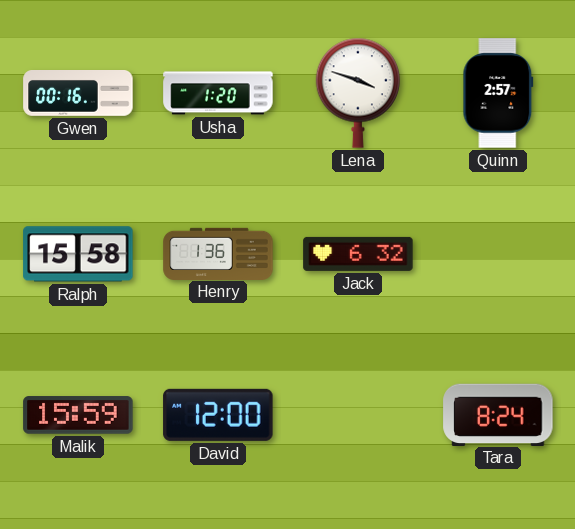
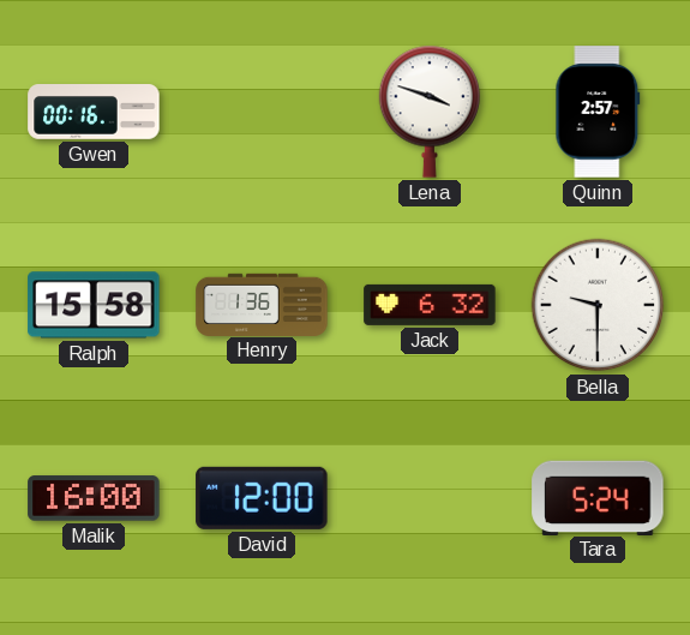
Usha: 1:20 -> none
Bella: none -> 9:30
Malik: 15:59 -> 16:00
Tara: 8:24 -> 5:24
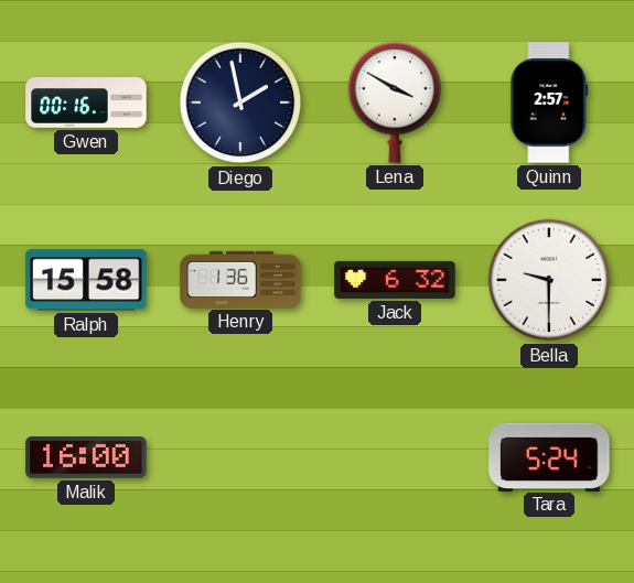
Diego: none -> 1:58
Lena: 3:48 -> 3:50
David: 12:00 -> none
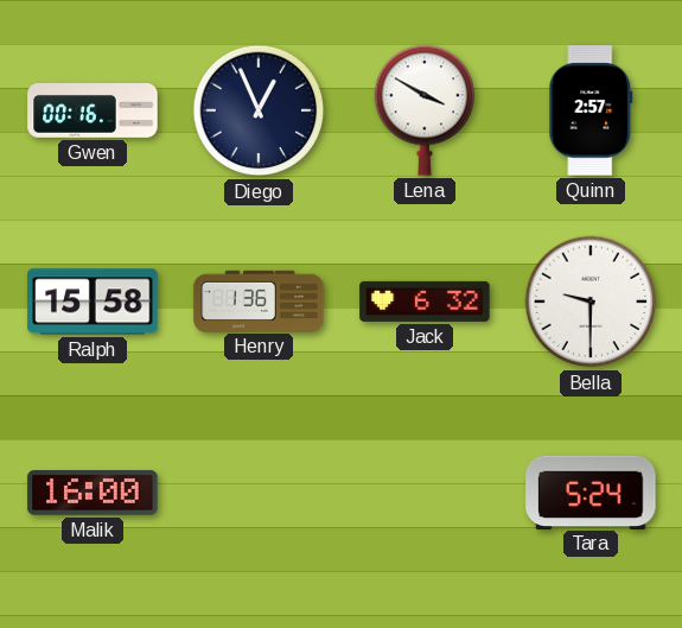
Diego: 1:58 -> 12:56
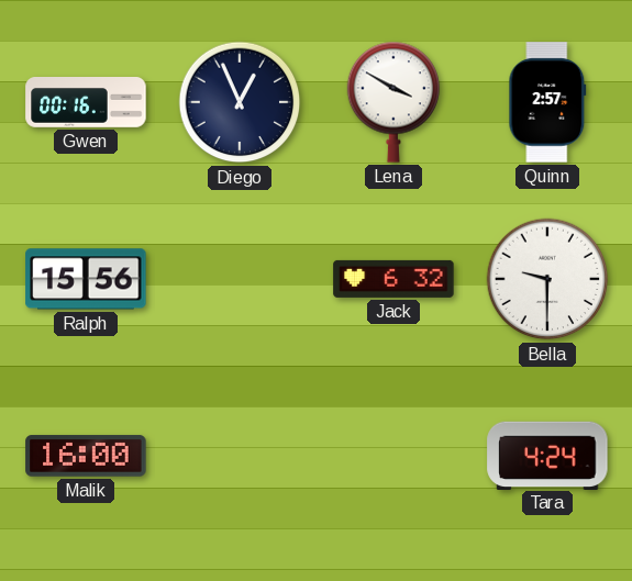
Ralph: 15:58 -> 15:56
Henry: 1:36 -> none
Tara: 5:24 -> 4:24
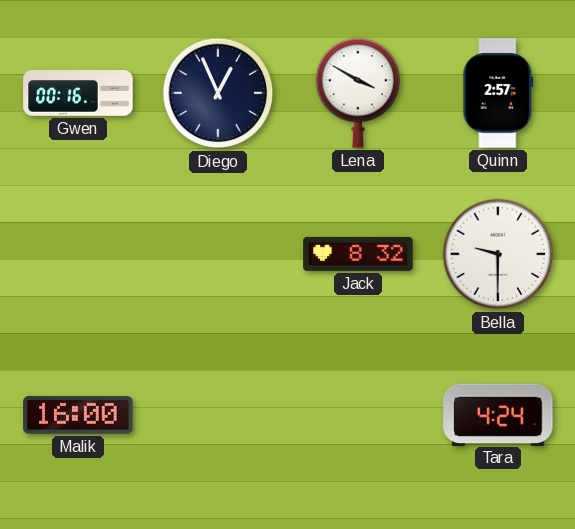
Ralph: 15:56 -> none
Jack: 6:32 -> 8:32
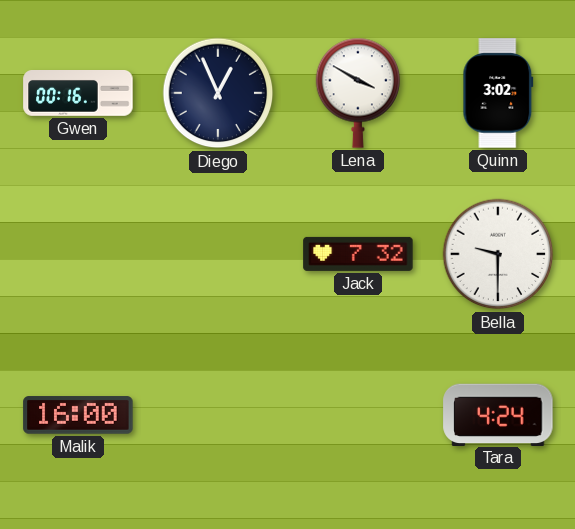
Quinn: 2:57 -> 3:02
Jack: 8:32 -> 7:32
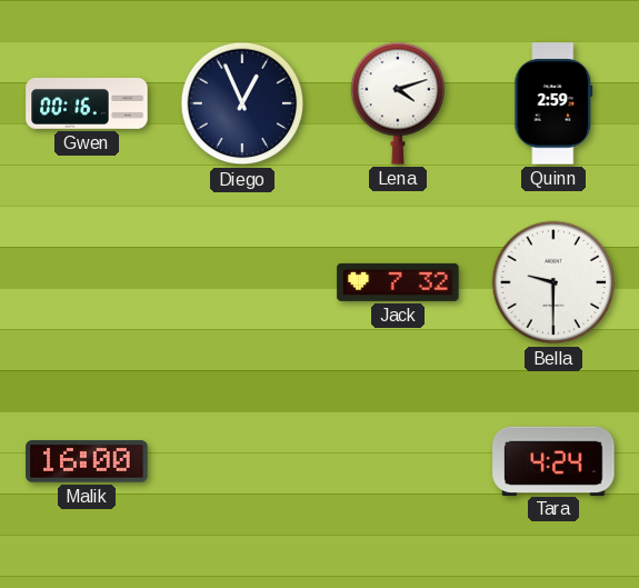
Lena: 3:50 -> 4:12
Quinn: 3:02 -> 2:59
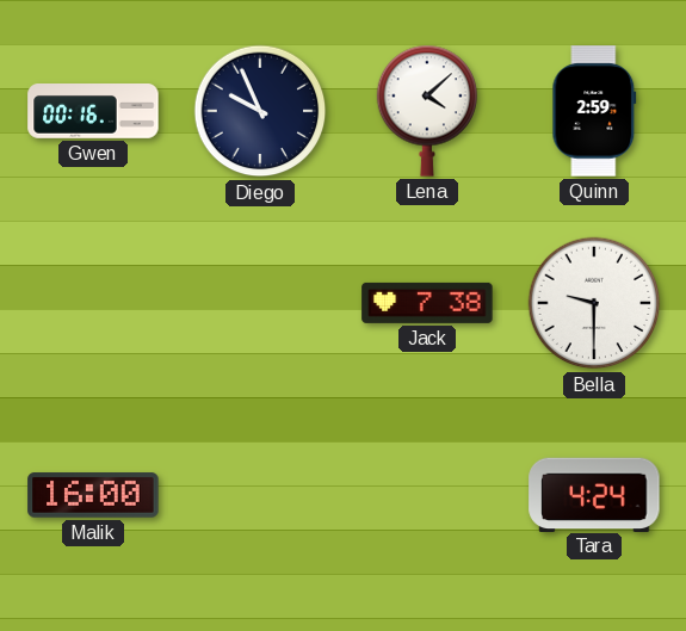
Diego: 12:56 -> 9:56
Lena: 4:12 -> 4:08
Jack: 7:32 -> 7:38
